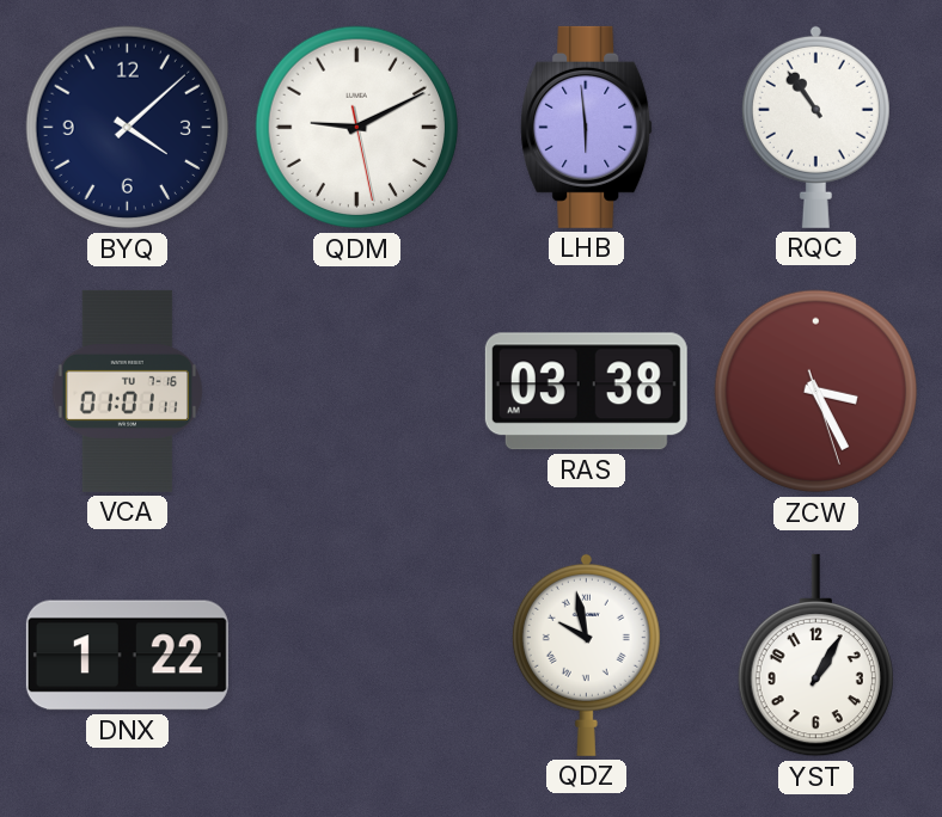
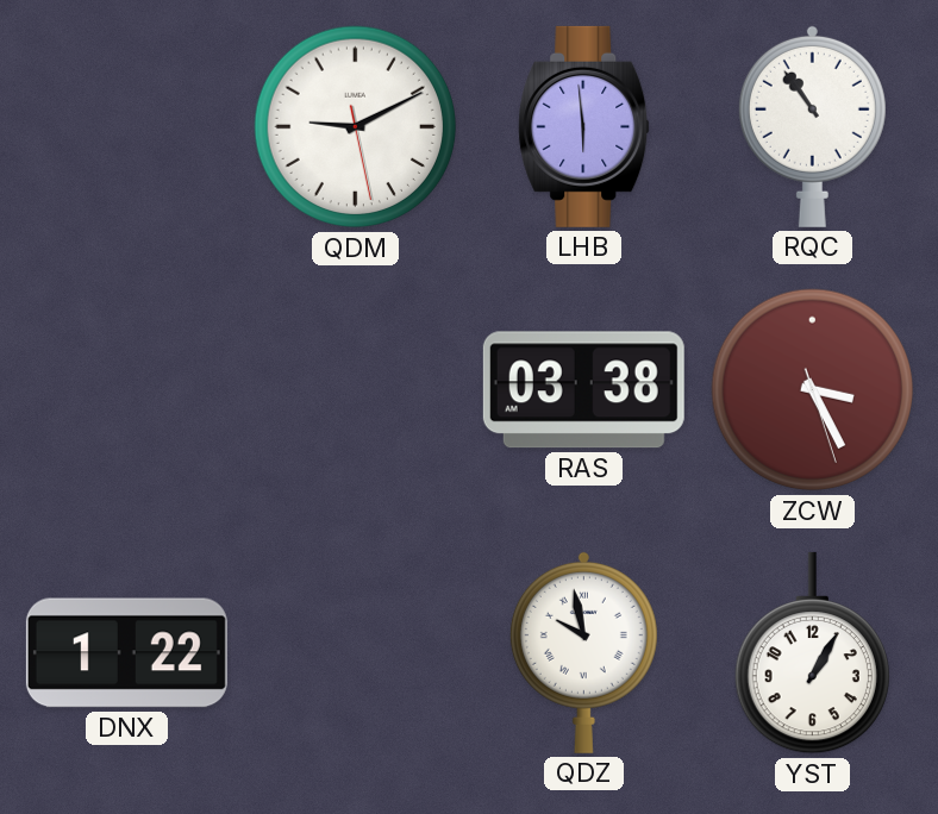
BYQ: 4:08 -> none
VCA: 01:01 -> none
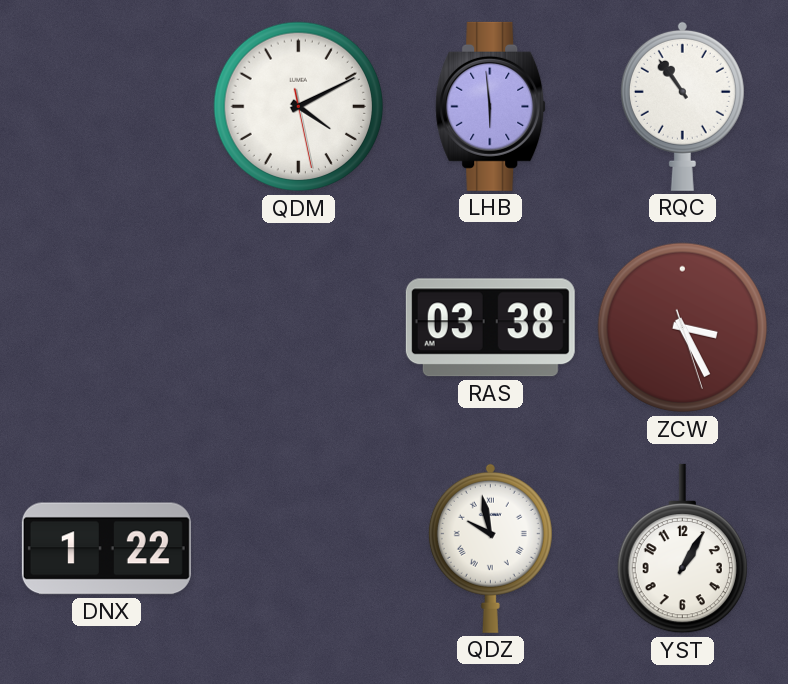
QDM: 9:10 -> 4:10
